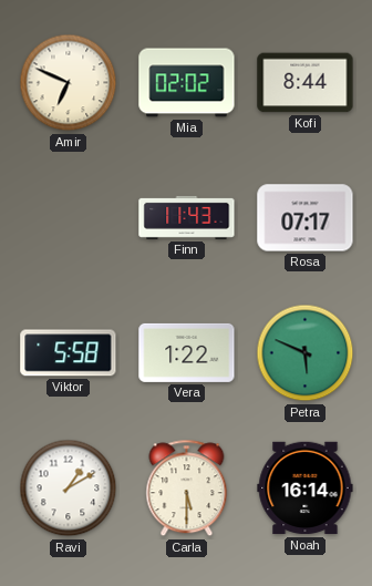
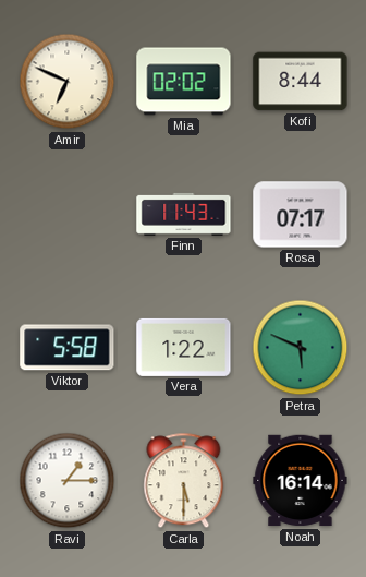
Ravi: 1:10 -> 1:15
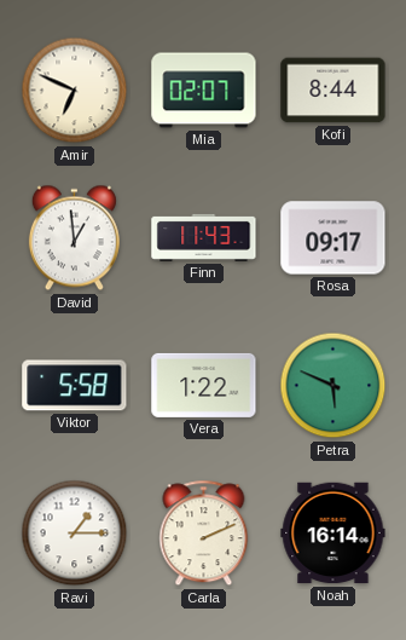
Mia: 02:02 -> 02:07
David: none -> 12:59
Rosa: 07:17 -> 09:17
Carla: 5:30 -> 2:11
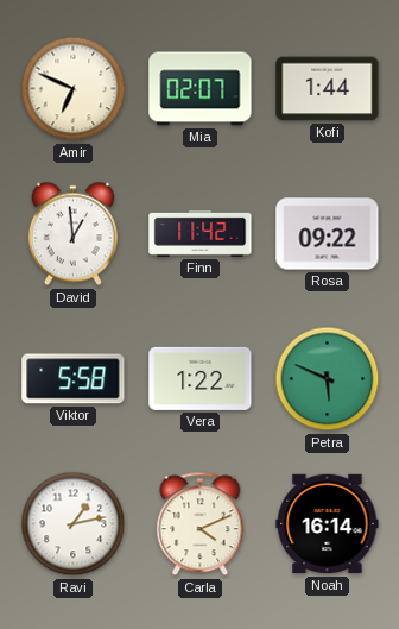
Kofi: 8:44 -> 1:44
Finn: 11:43 -> 11:42
Rosa: 09:17 -> 09:22
Ravi: 1:15 -> 1:13
Carla: 2:11 -> 4:11
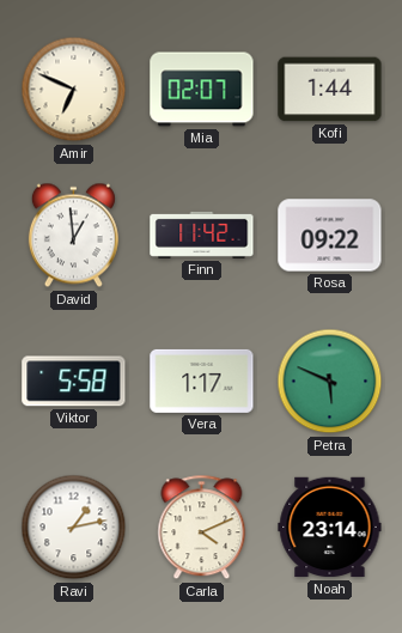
Vera: 1:22 -> 1:17
Noah: 16:14 -> 23:14
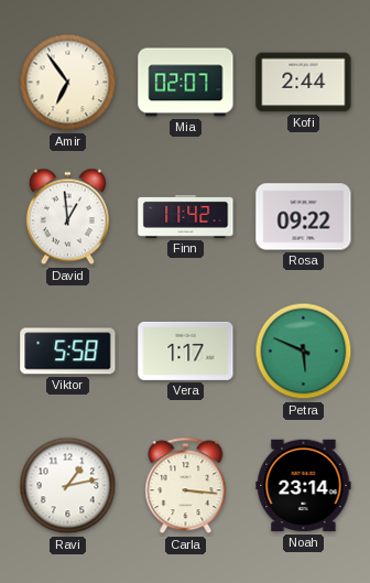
Amir: 6:49 -> 6:54
Kofi: 1:44 -> 2:44
Carla: 4:11 -> 3:16
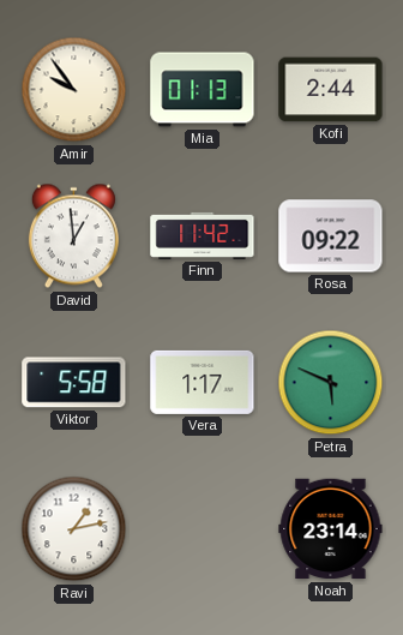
Amir: 6:54 -> 9:54
Mia: 02:07 -> 01:13
Carla: 3:16 -> none
